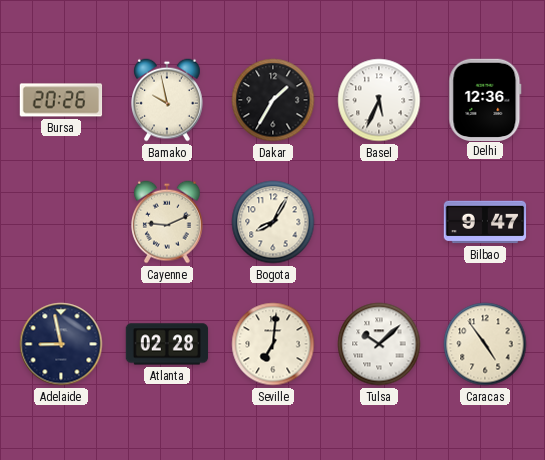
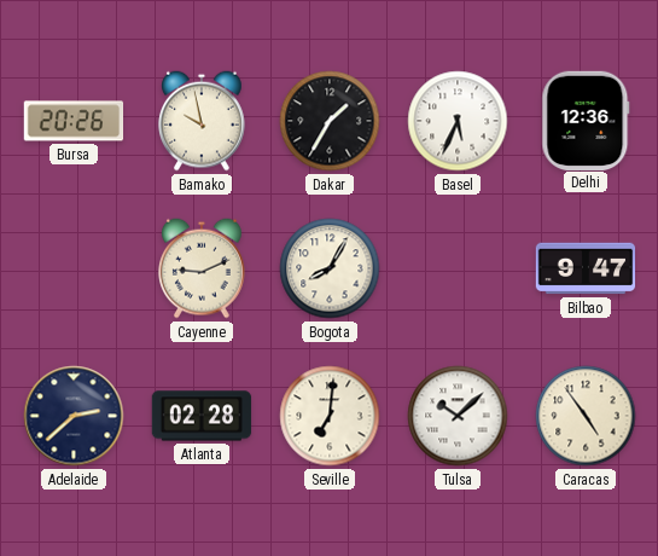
Adelaide: 8:58 -> 2:38
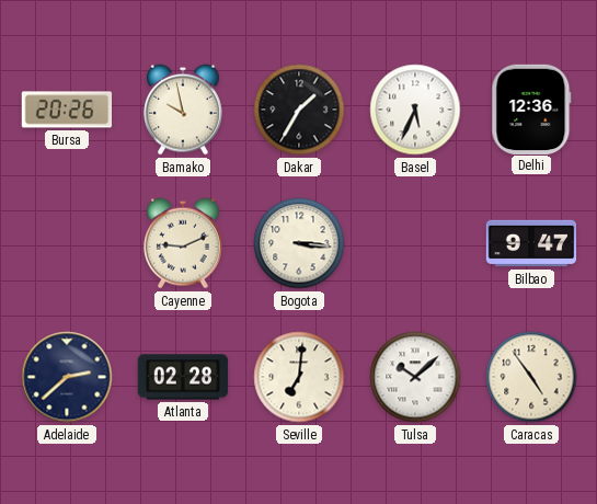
Bogota: 8:05 -> 3:16
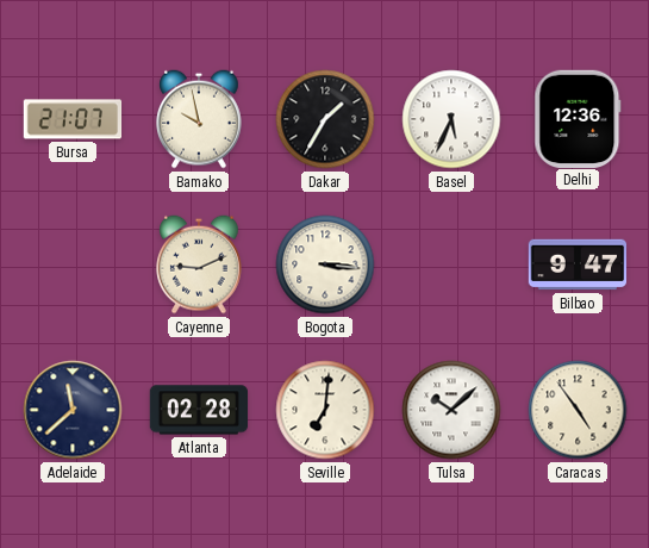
Bursa: 20:26 -> 21:07
Adelaide: 2:38 -> 11:38
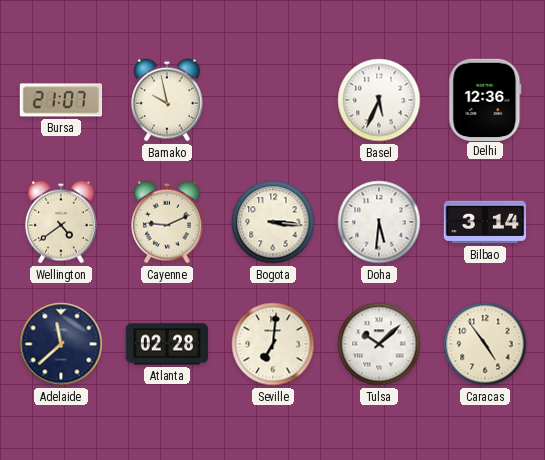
Dakar: 1:35 -> none
Wellington: none -> 4:39
Doha: none -> 5:31
Bilbao: 9:47 -> 3:14
